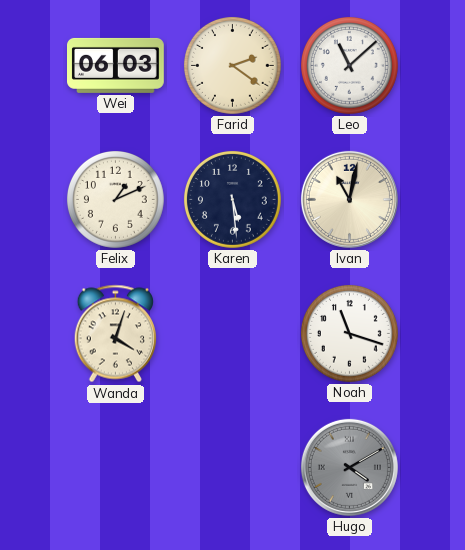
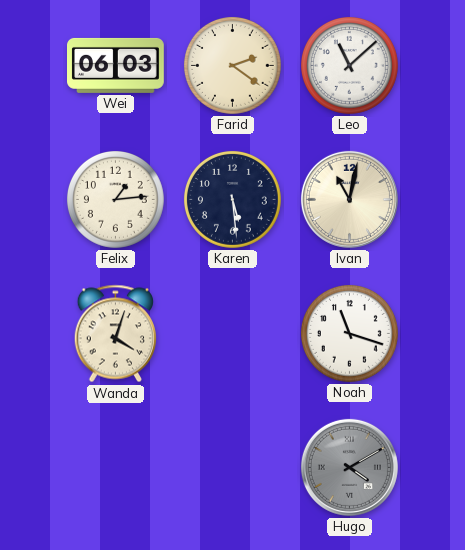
Felix: 1:11 -> 1:14
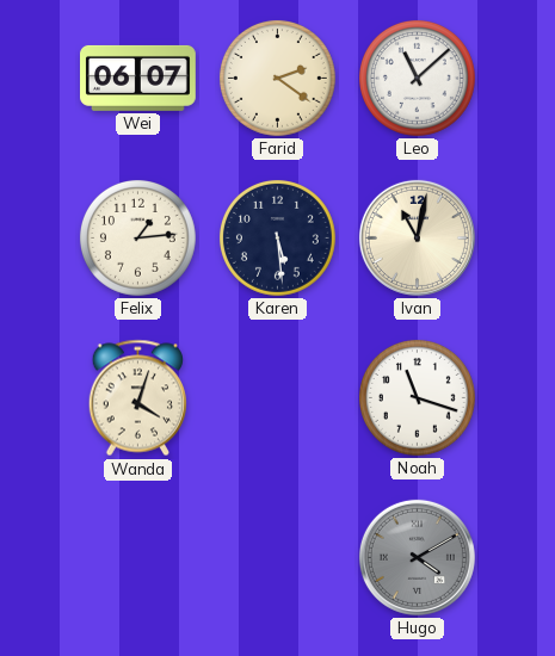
Wei: 06:03 -> 06:07
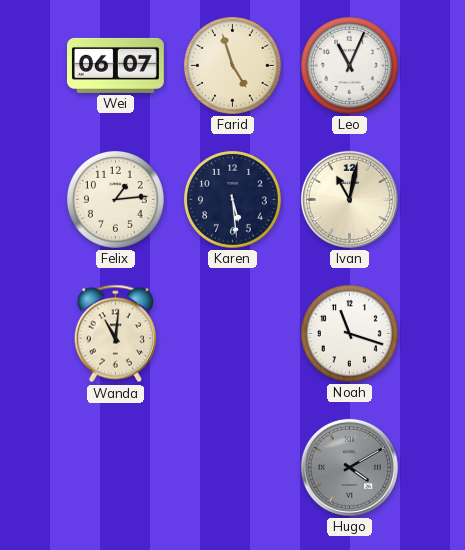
Farid: 2:21 -> 4:57
Leo: 11:08 -> 11:04
Wanda: 4:03 -> 11:01
